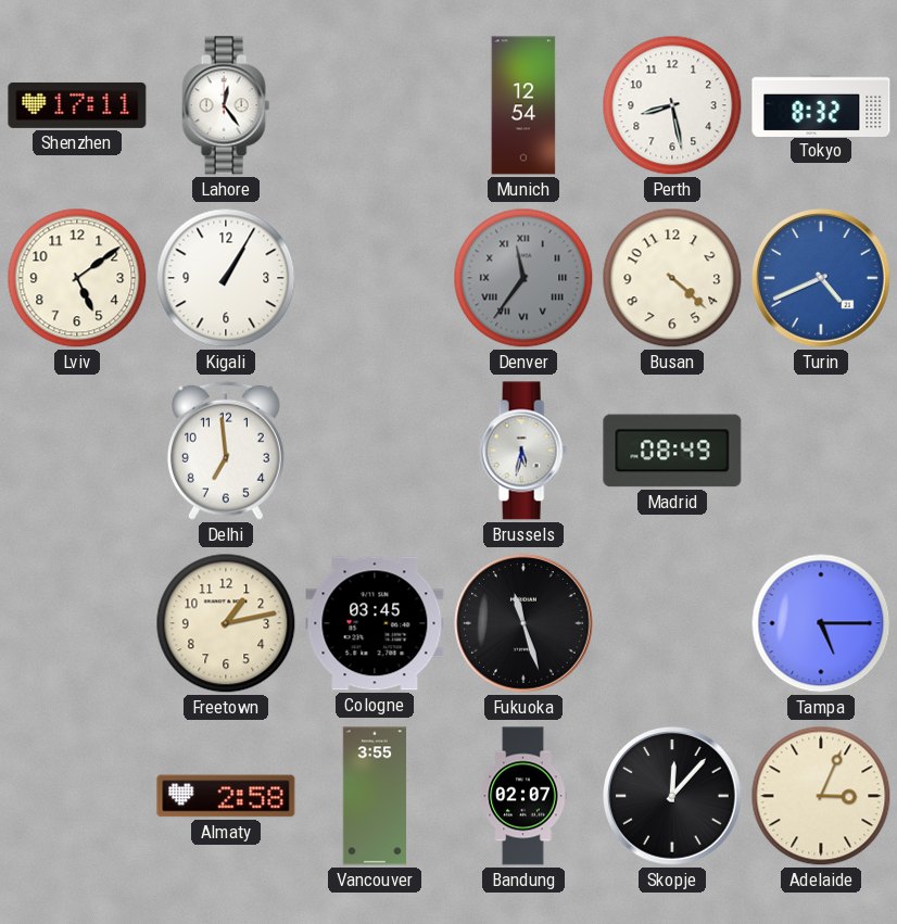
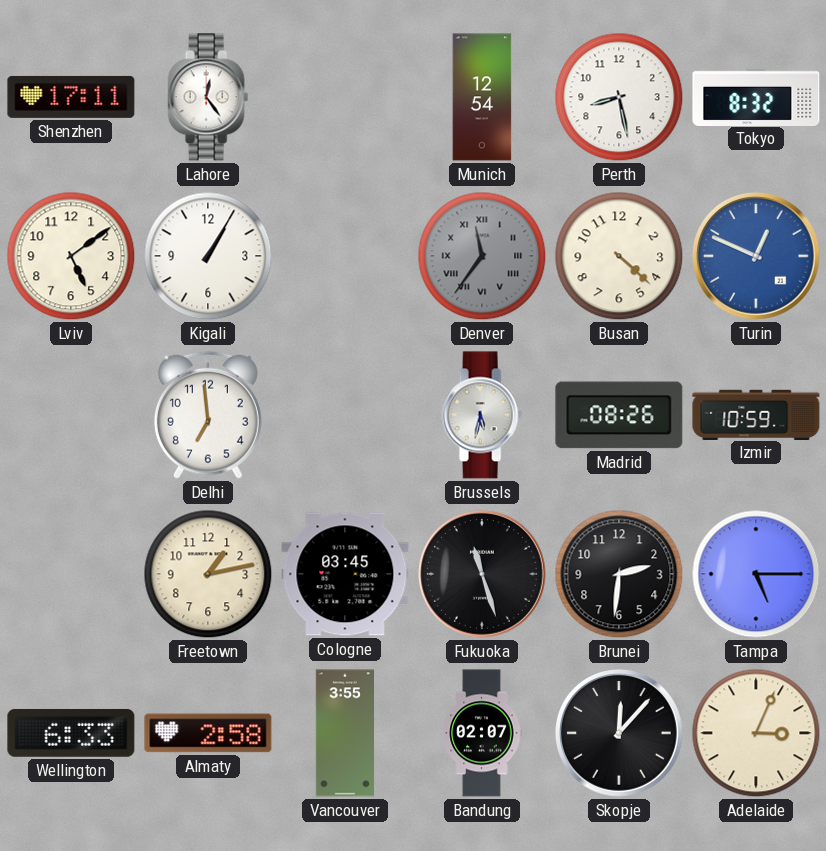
Turin: 4:41 -> 12:49
Madrid: 08:49 -> 08:26
Izmir: none -> 10:59
Brunei: none -> 2:31
Wellington: none -> 6:33
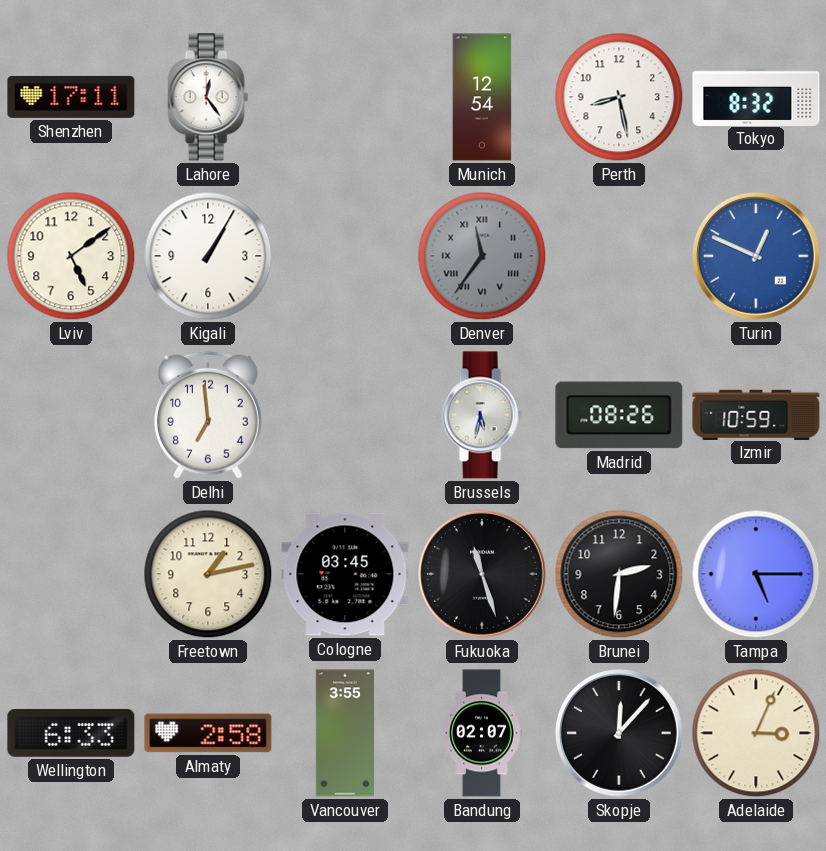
Busan: 4:22 -> none
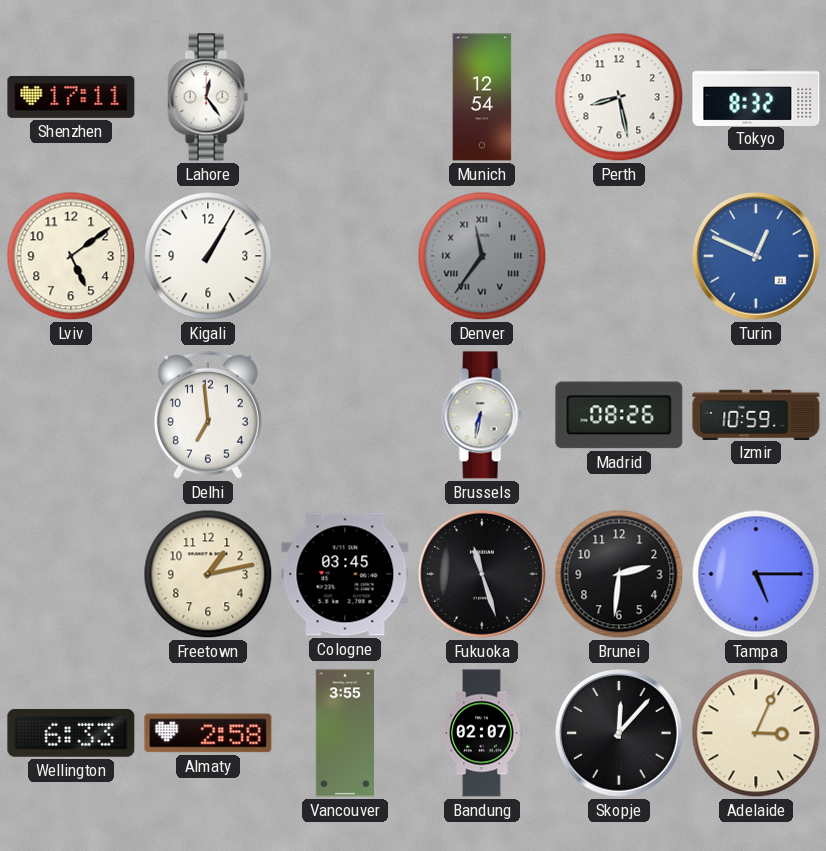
Brussels: 5:32 -> 6:32
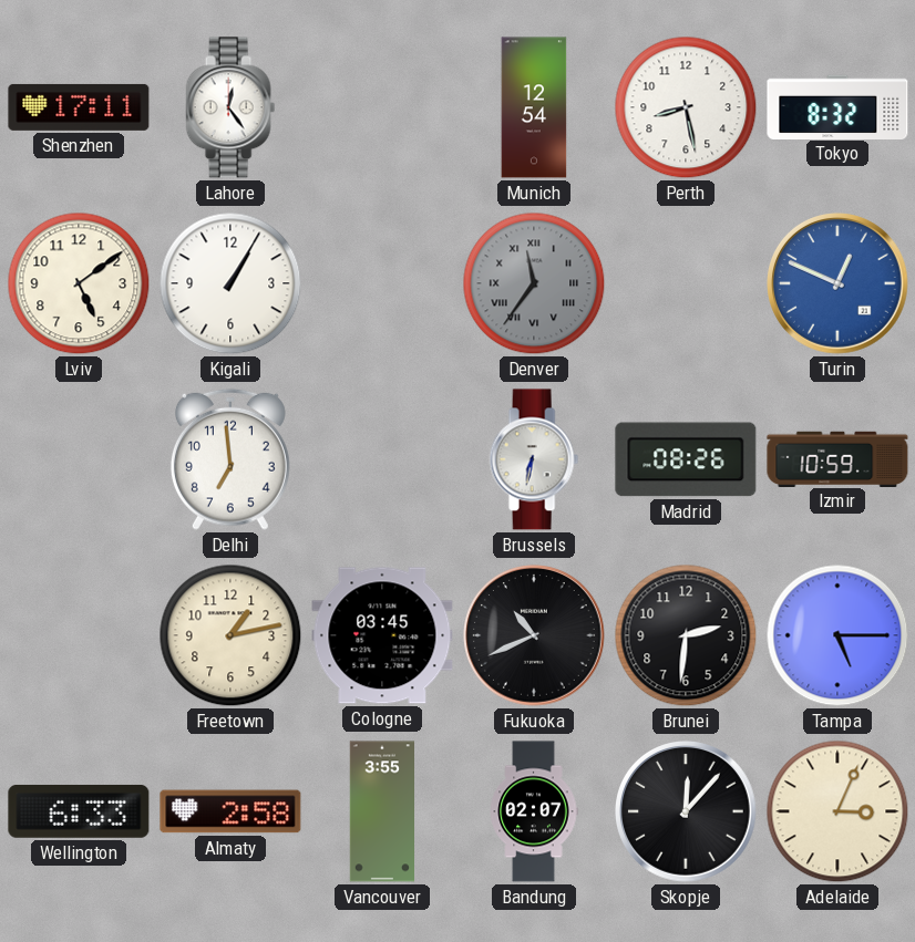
Fukuoka: 11:27 -> 10:41
